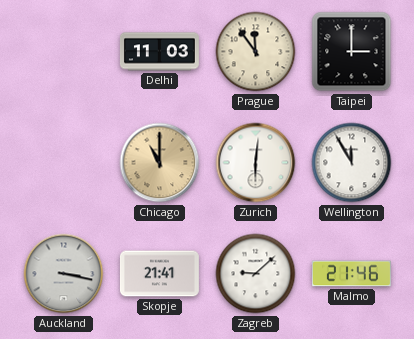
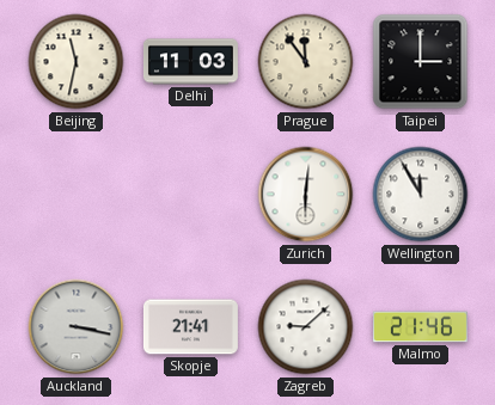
Beijing: none -> 11:32
Chicago: 11:00 -> none
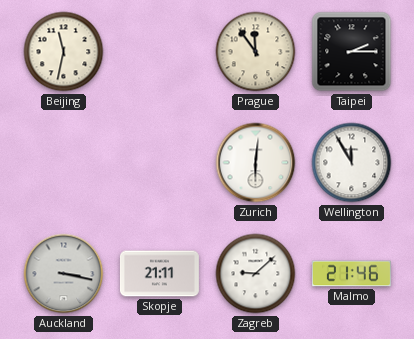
Delhi: 11:03 -> none
Taipei: 3:00 -> 2:15
Skopje: 21:41 -> 21:11
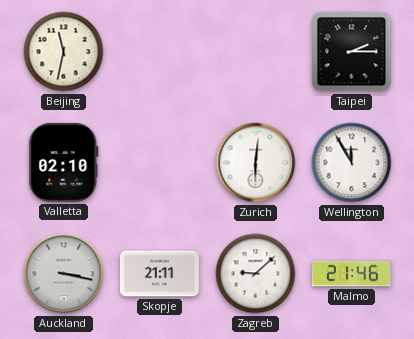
Prague: 11:54 -> none
Valletta: none -> 02:10
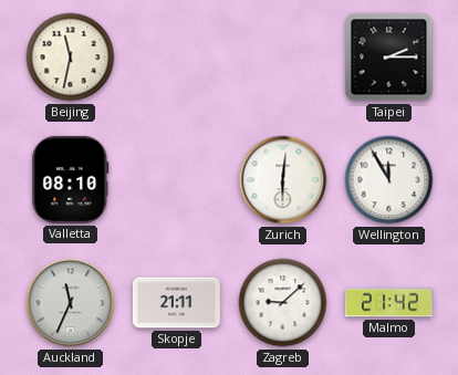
Valletta: 02:10 -> 08:10
Auckland: 3:17 -> 11:34
Malmo: 21:46 -> 21:42
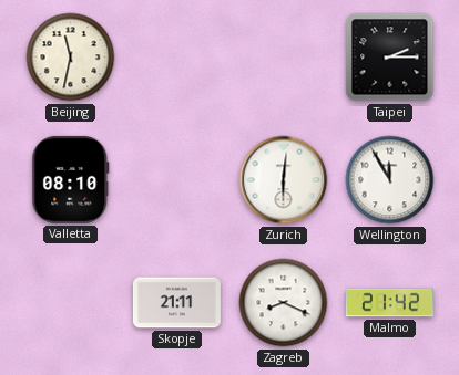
Auckland: 11:34 -> none
Zagreb: 9:08 -> 8:19
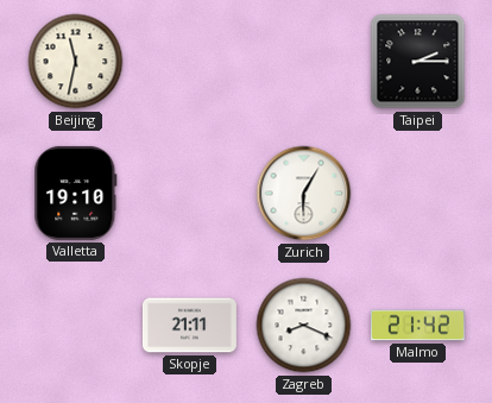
Valletta: 08:10 -> 19:10
Zurich: 6:01 -> 6:05
Wellington: 11:55 -> none
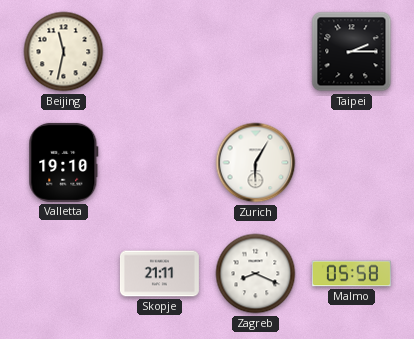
Malmo: 21:42 -> 05:58
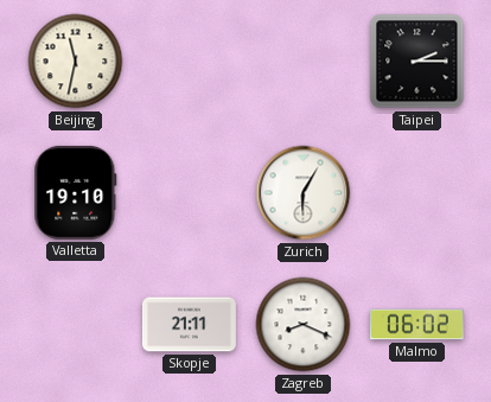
Malmo: 05:58 -> 06:02
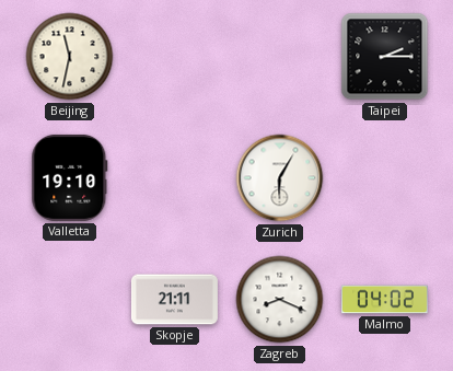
Malmo: 06:02 -> 04:02
